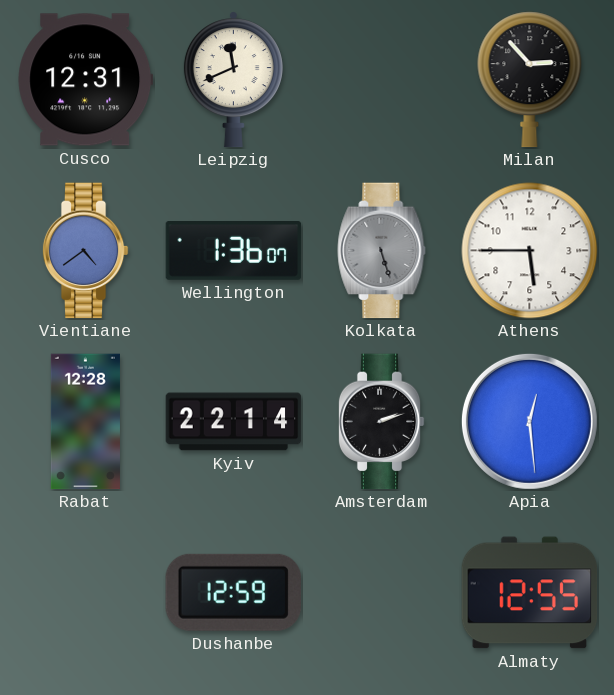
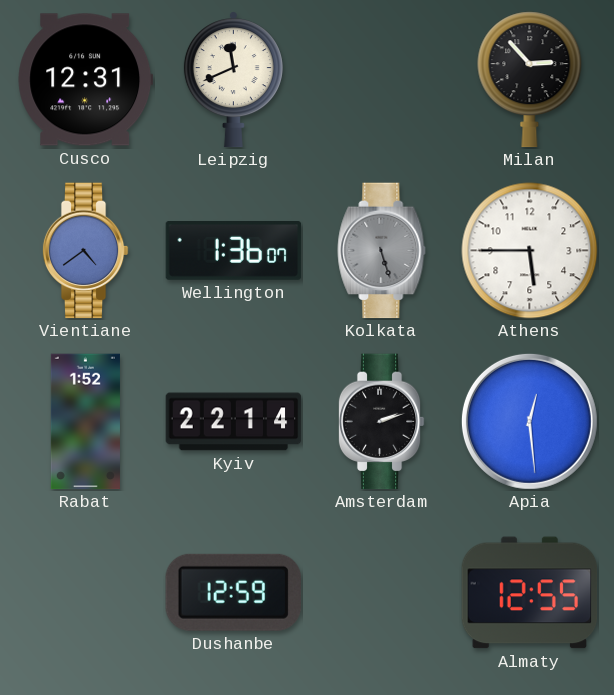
Rabat: 12:28 -> 1:52
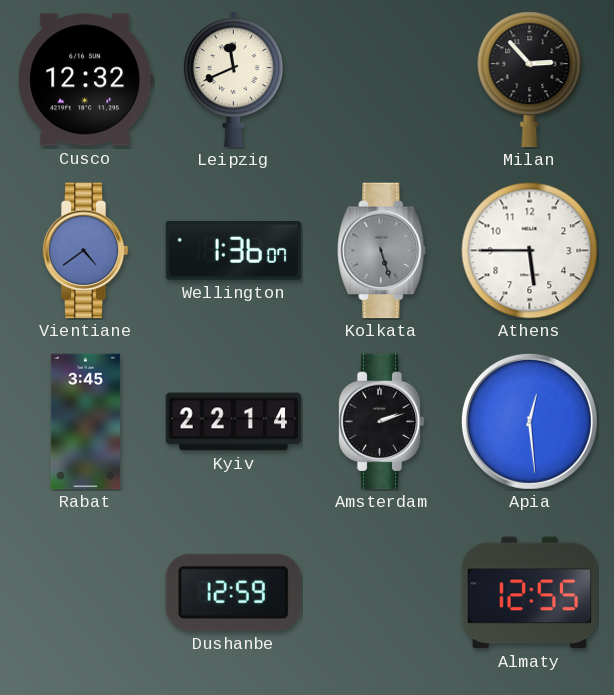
Cusco: 12:31 -> 12:32
Rabat: 1:52 -> 3:45
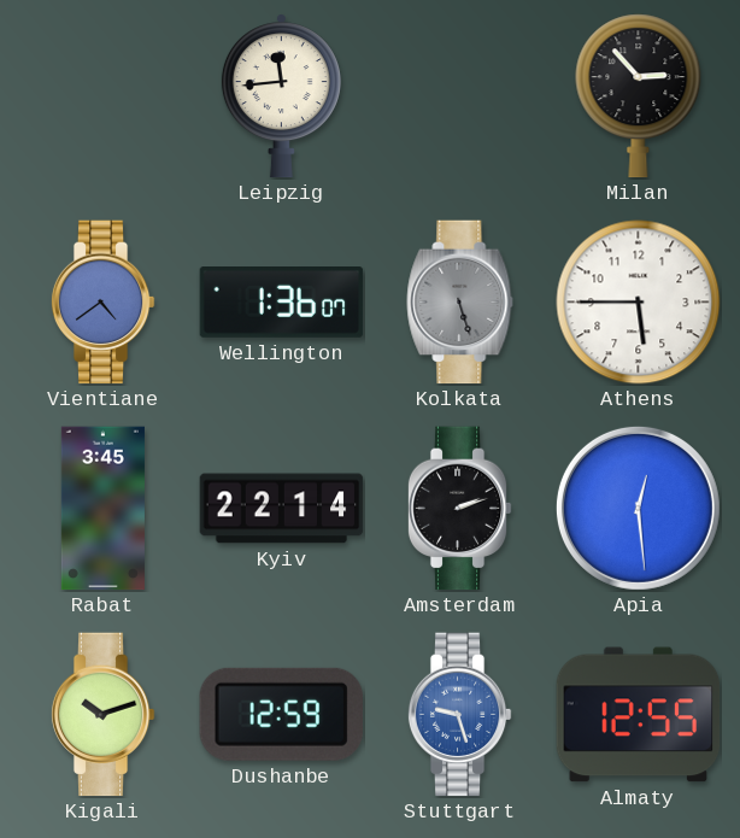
Cusco: 12:32 -> none
Leipzig: 11:41 -> 11:44
Kigali: none -> 10:12
Stuttgart: none -> 9:27
